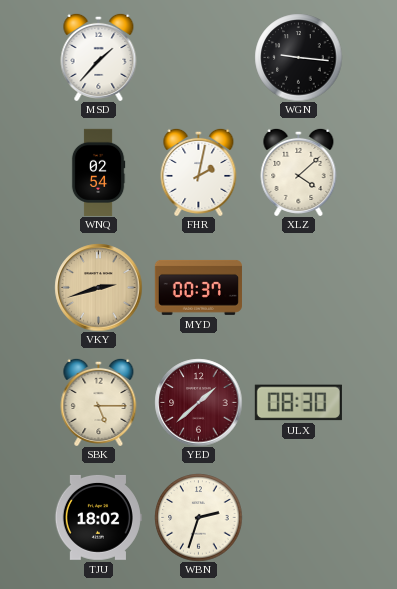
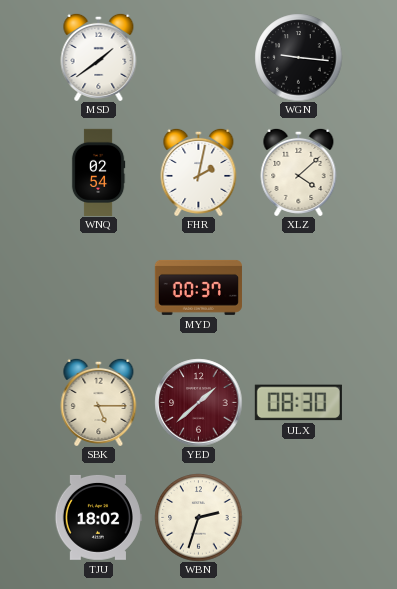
MSD: 1:37 -> 1:39
VKY: 2:42 -> none
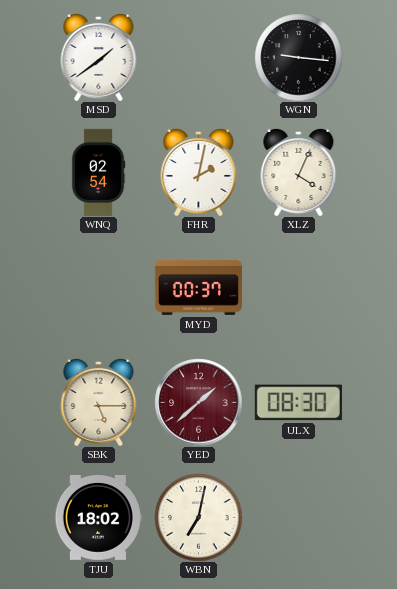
XLZ: 4:08 -> 4:04
WBN: 2:33 -> 7:02
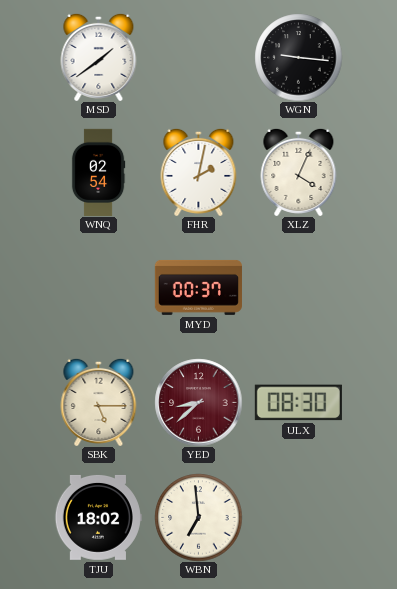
YED: 1:38 -> 8:38
WBN: 7:02 -> 6:59
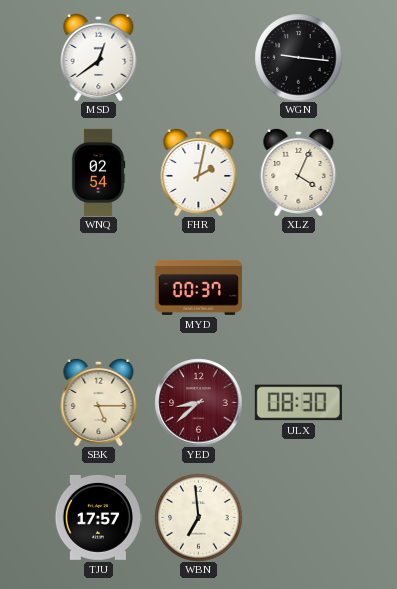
MSD: 1:39 -> 12:39
TJU: 18:02 -> 17:57
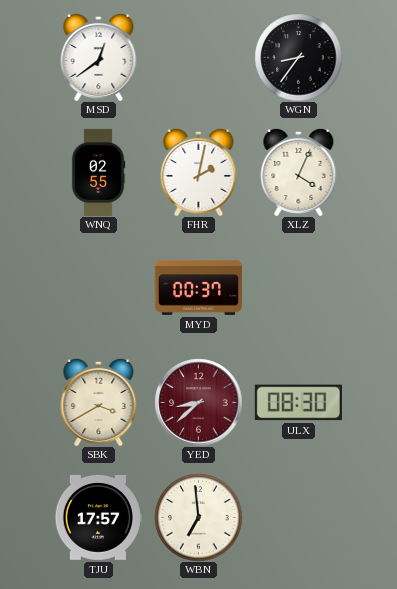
WGN: 9:16 -> 8:36
WNQ: 02:54 -> 02:55
SBK: 5:15 -> 3:40
